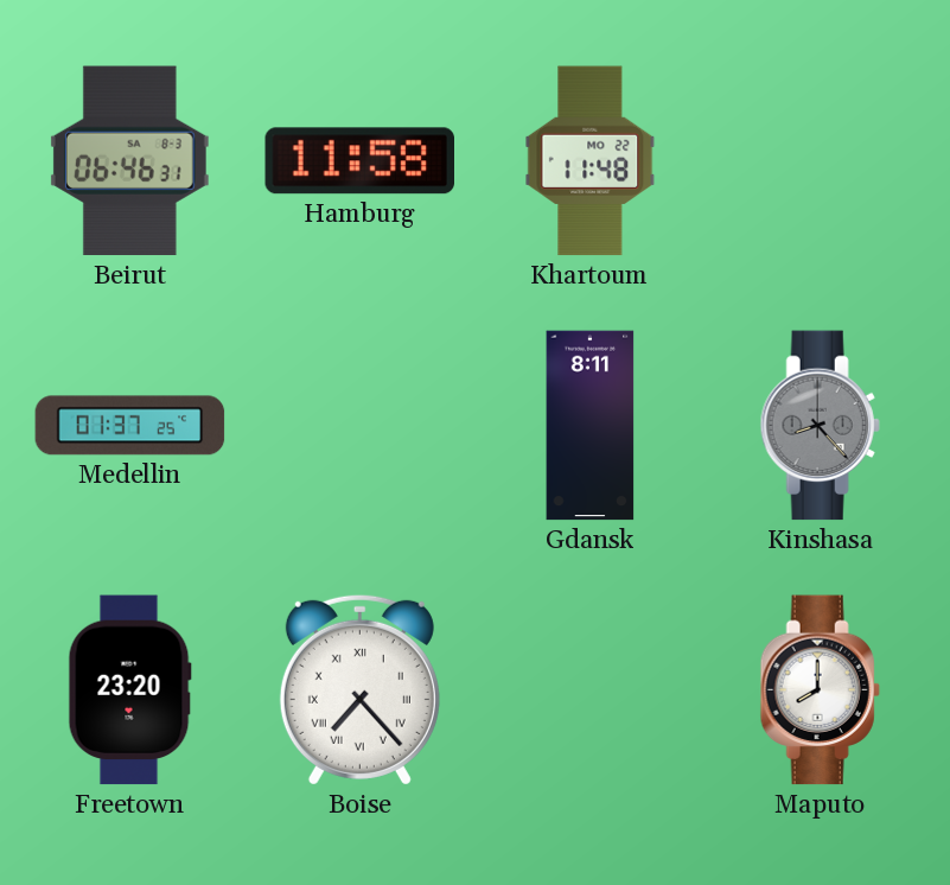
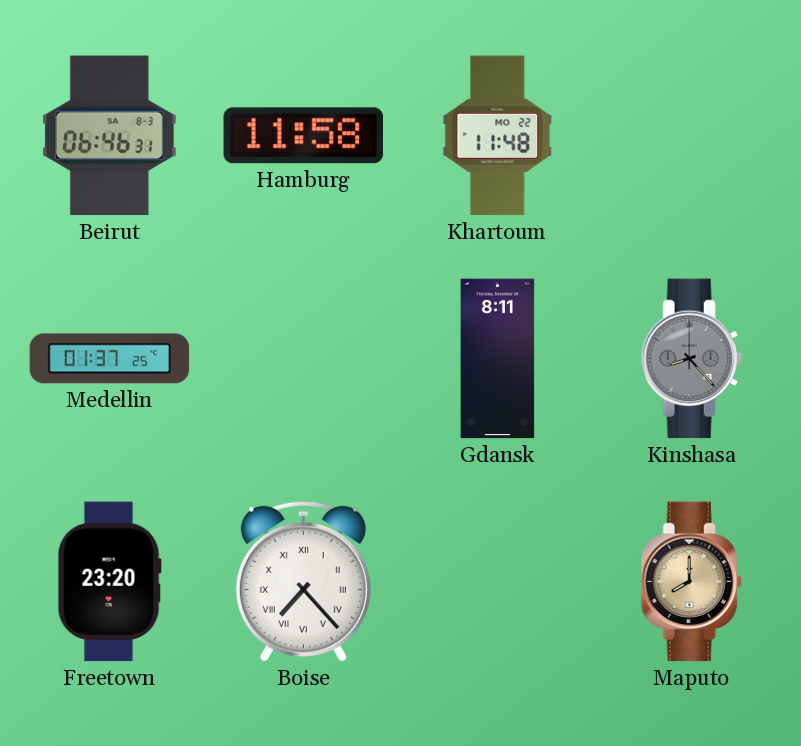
Maputo dial: white -> champagne
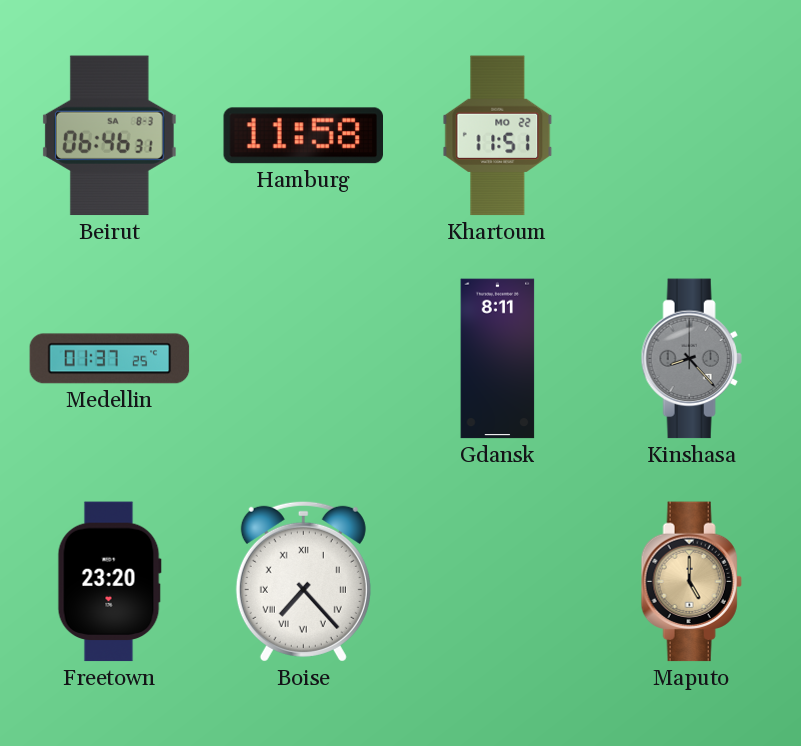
Khartoum: 11:48 -> 11:51
Maputo: 8:00 -> 5:00
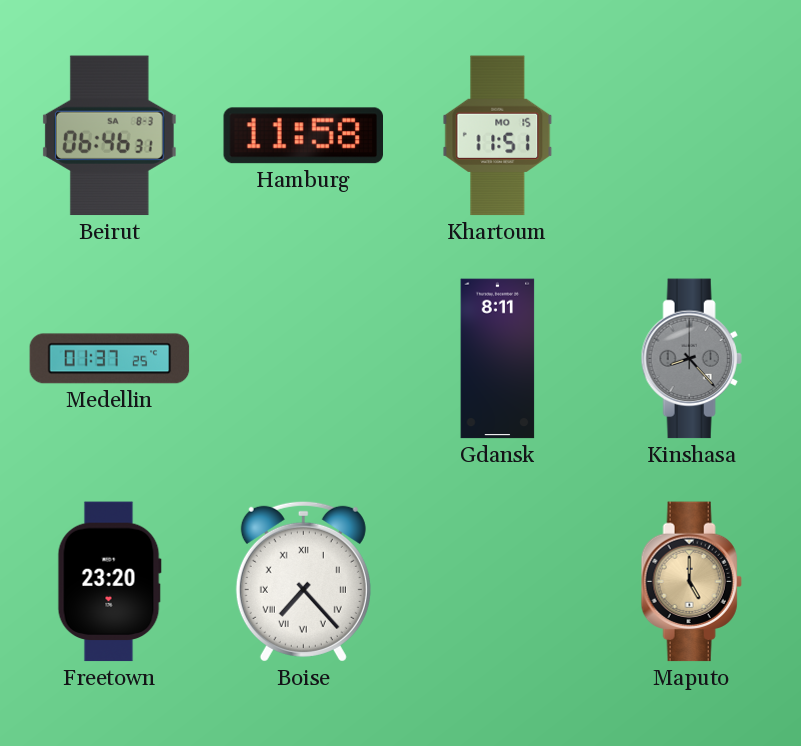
Khartoum date: MO 22 -> MO 15
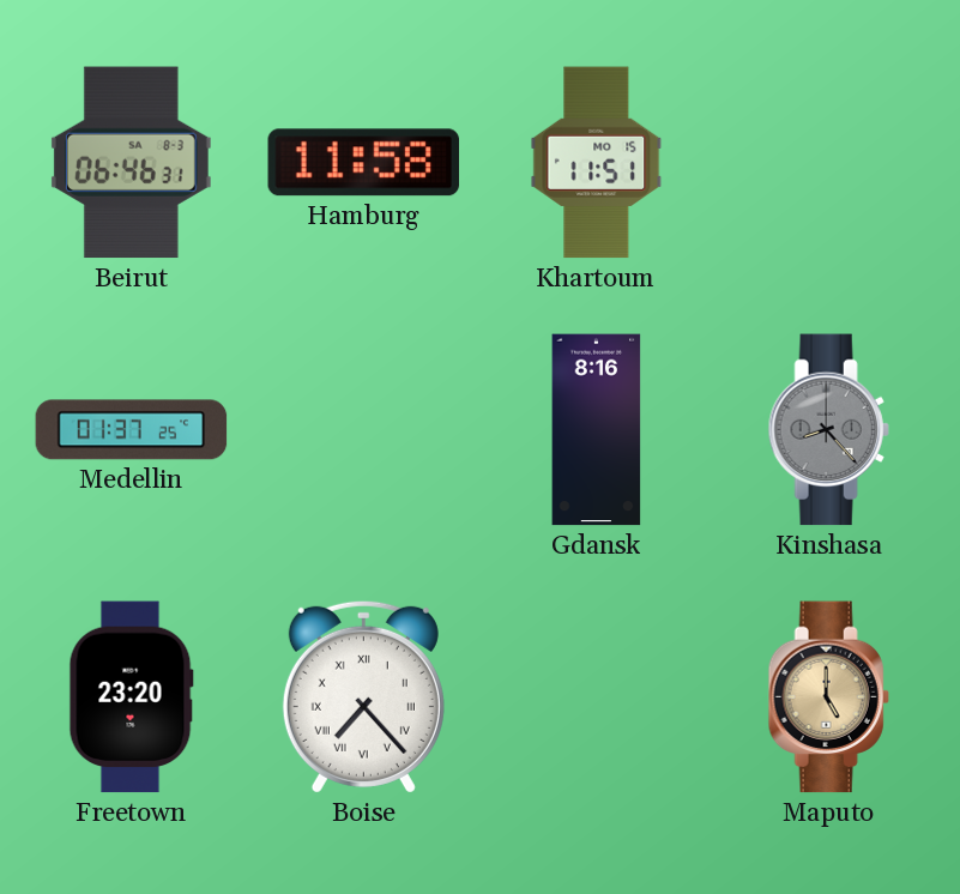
Gdansk: 8:11 -> 8:16
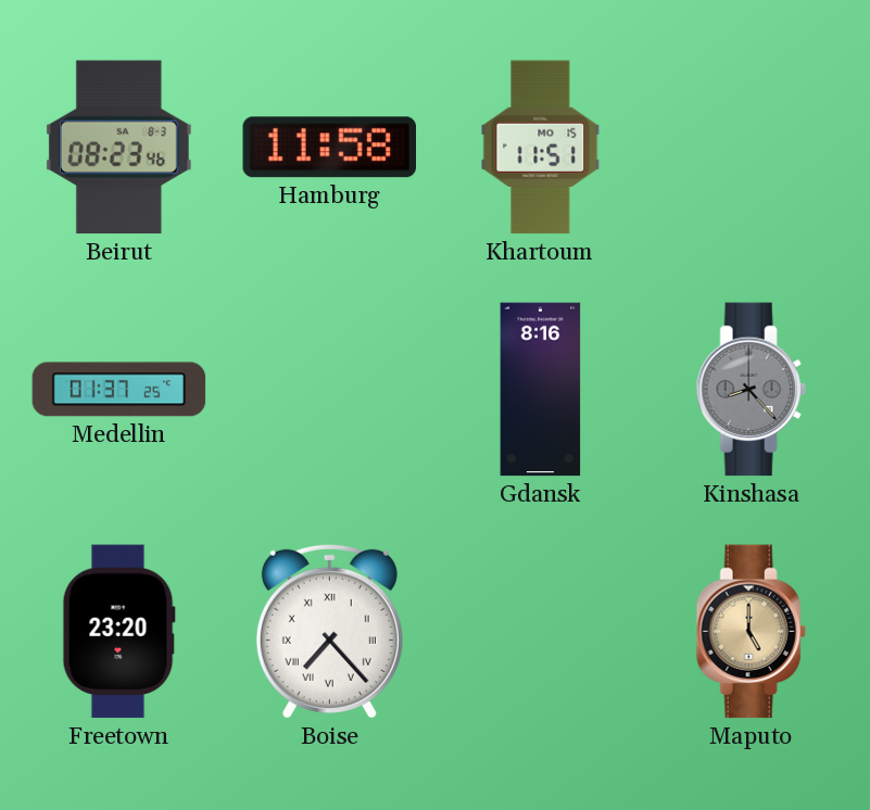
Beirut: 06:46 -> 08:23
